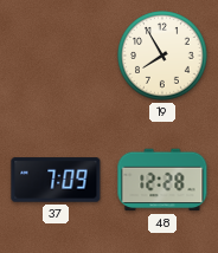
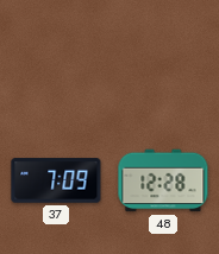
19: 7:55 -> none
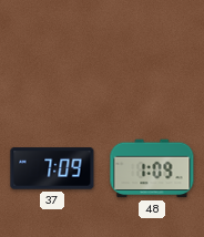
48: 12:28 -> 1:09
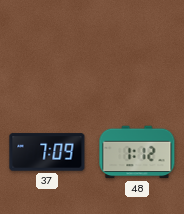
48: 1:09 -> 1:12
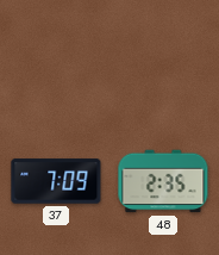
48: 1:12 -> 2:35
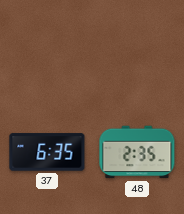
37: 7:09 -> 6:35
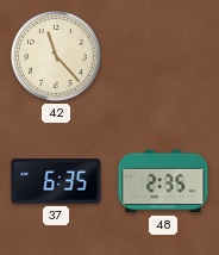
42: none -> 11:23
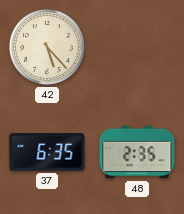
42: 11:23 -> 5:23
